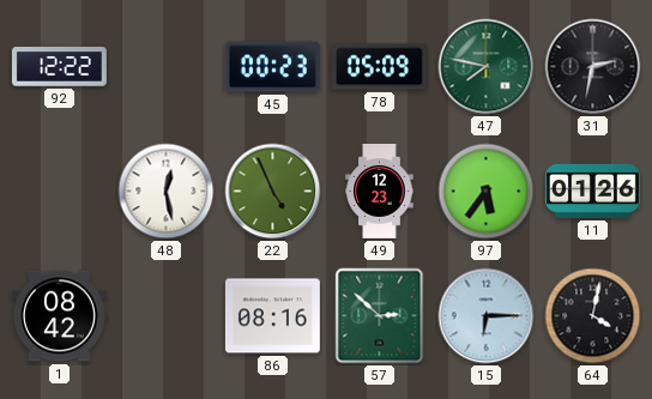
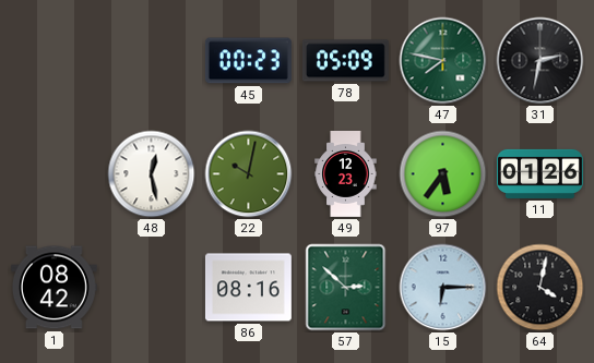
92: 12:22 -> none
22: 4:56 -> 10:02
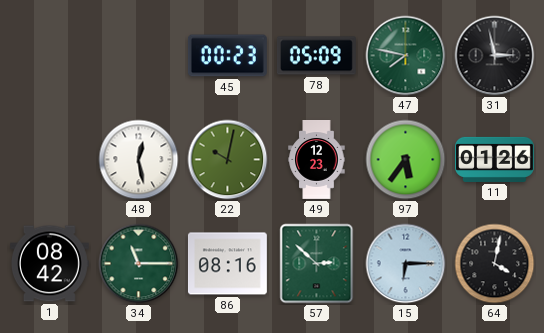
31: 2:32 -> 2:58
34: none -> 11:15
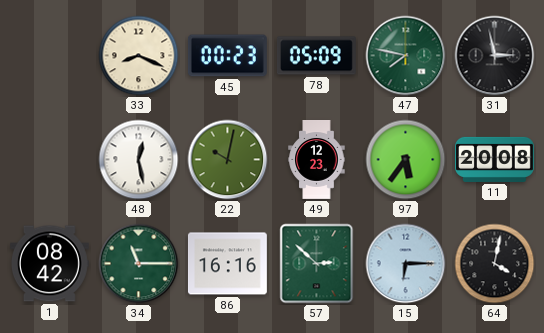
33: none -> 8:19
11: 01:26 -> 20:08
86: 08:16 -> 16:16
